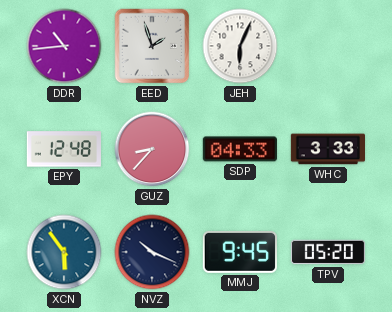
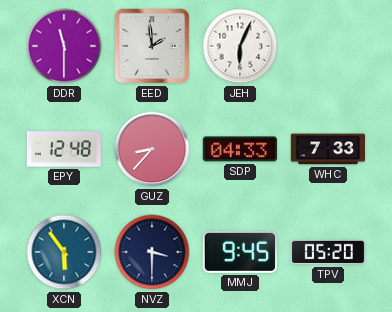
DDR: 10:44 -> 11:30
EED: 1:57 -> 1:59
WHC: 3:33 -> 7:33
NVZ: 10:19 -> 3:30
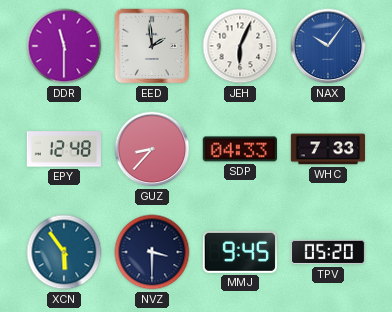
NAX: none -> 10:06
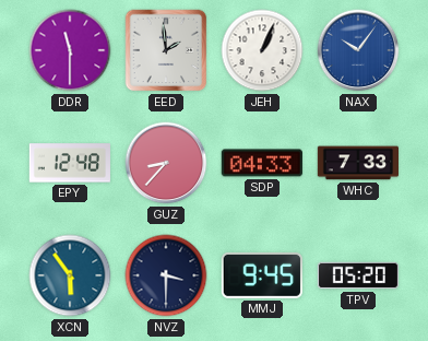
JEH: 6:04 -> 1:04
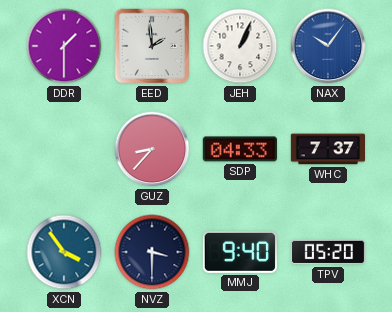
DDR: 11:30 -> 1:30
EPY: 12:48 -> none
WHC: 7:33 -> 7:37
XCN: 5:54 -> 3:54
MMJ: 9:45 -> 9:40
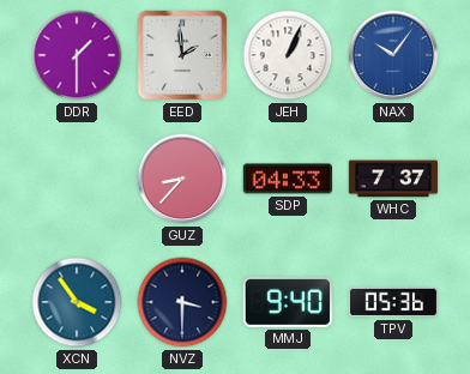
TPV: 05:20 -> 05:36
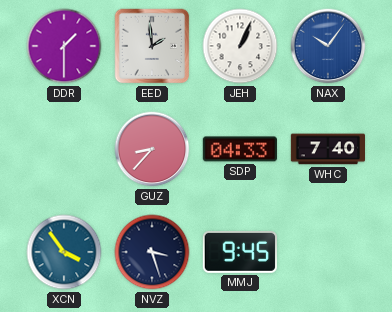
WHC: 7:37 -> 7:40
NVZ: 3:30 -> 3:27
MMJ: 9:40 -> 9:45
TPV: 05:36 -> none
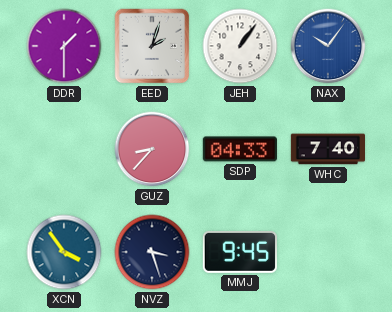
EED: 1:59 -> 2:03
JEH: 1:04 -> 1:06
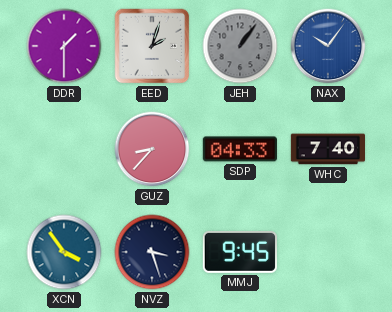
JEH dial: white -> grey
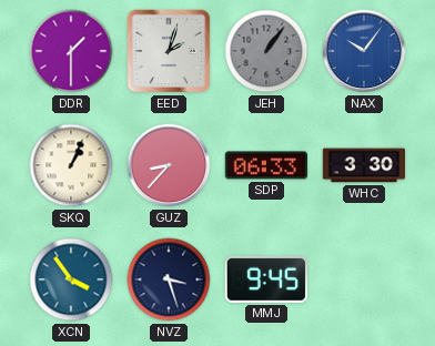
SKQ: none -> 1:04
SDP: 04:33 -> 06:33
WHC: 7:40 -> 3:30
